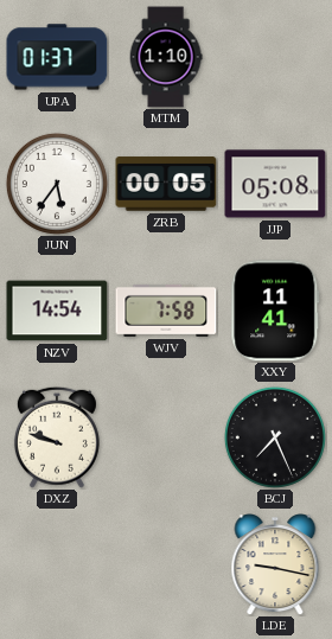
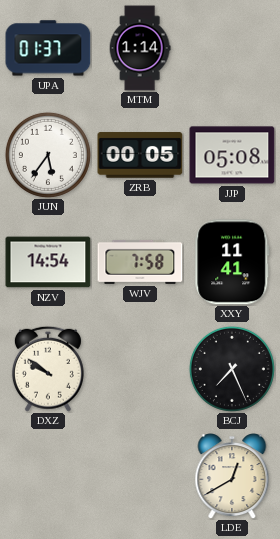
MTM: 1:10 -> 1:14
DXZ: 9:48 -> 9:51
LDE: 9:17 -> 12:40
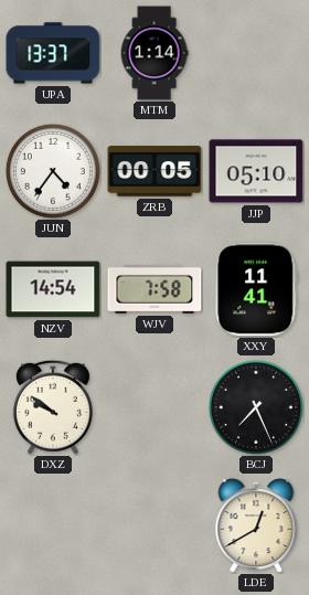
UPA: 01:37 -> 13:37
JUN: 5:36 -> 4:36
JJP: 05:08 -> 05:10
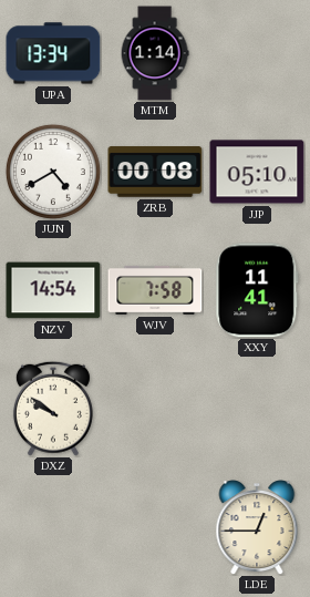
UPA: 13:37 -> 13:34
JUN: 4:36 -> 4:40
ZRB: 00:05 -> 00:08
BCJ: 7:26 -> none
LDE: 12:40 -> 12:45
